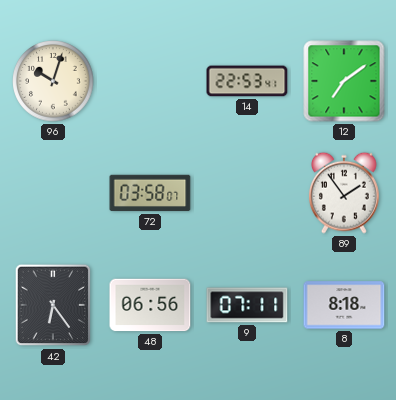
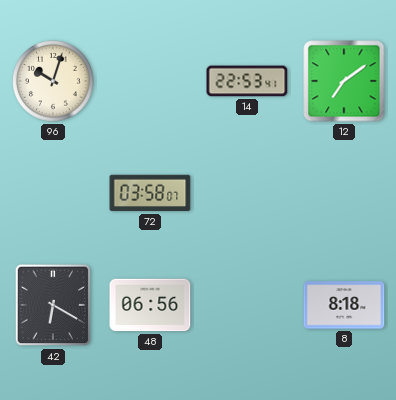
89: 1:54 -> none
42: 6:24 -> 6:20
9: 07:11 -> none
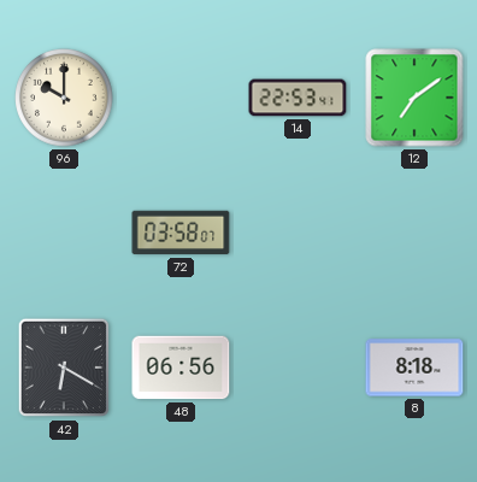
96: 10:03 -> 10:00
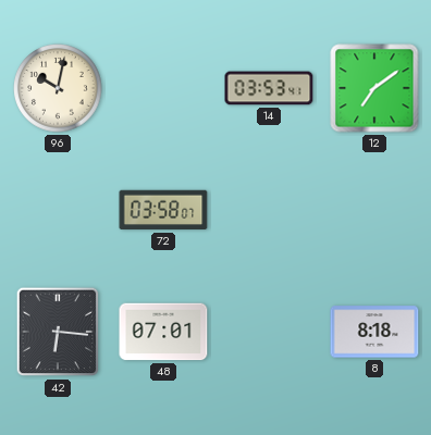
96: 10:00 -> 10:02
14: 22:53 -> 03:53
42: 6:20 -> 6:16
48: 06:56 -> 07:01
